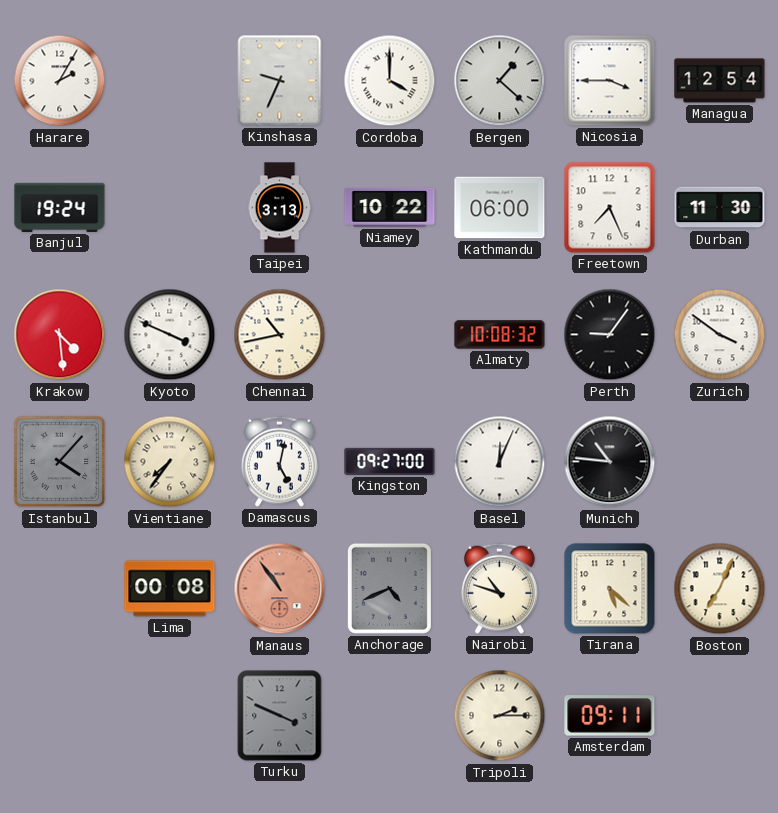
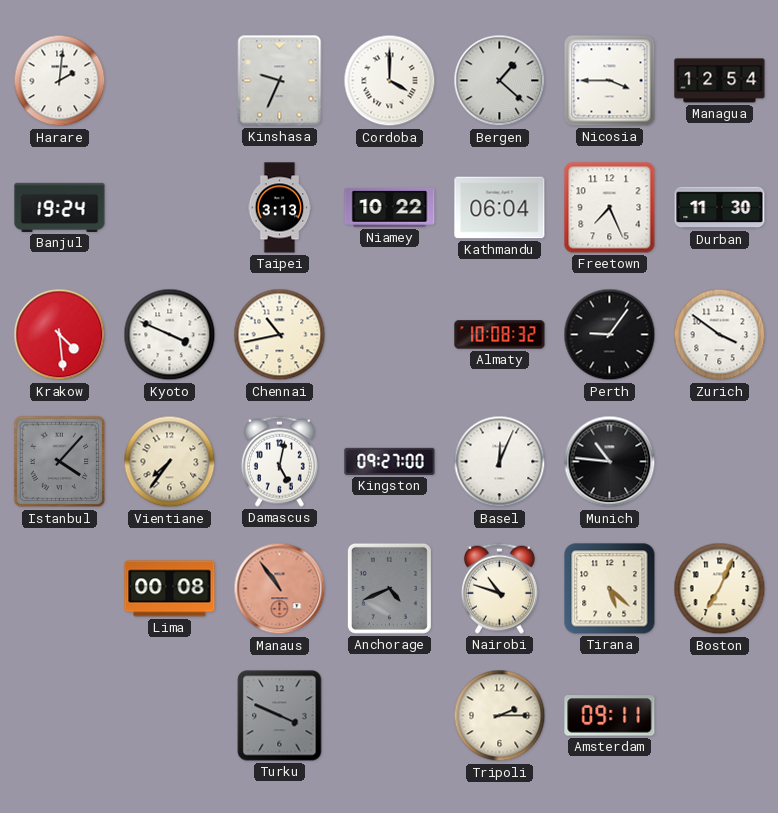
Harare: 2:05 -> 2:01
Kathmandu: 06:00 -> 06:04
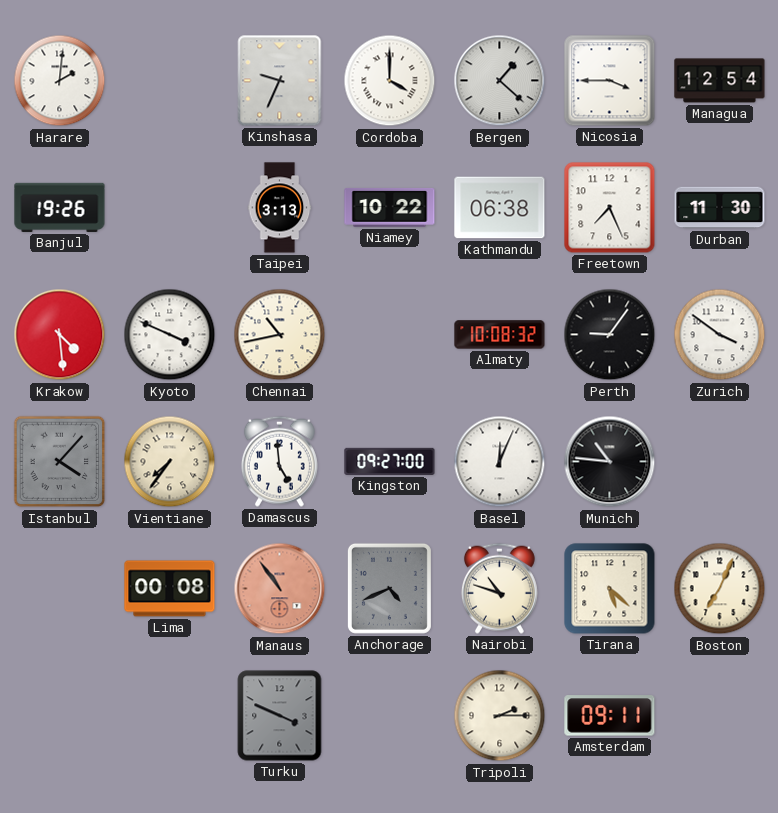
Banjul: 19:24 -> 19:26
Kathmandu: 06:04 -> 06:38
Damascus: 5:02 -> 4:59
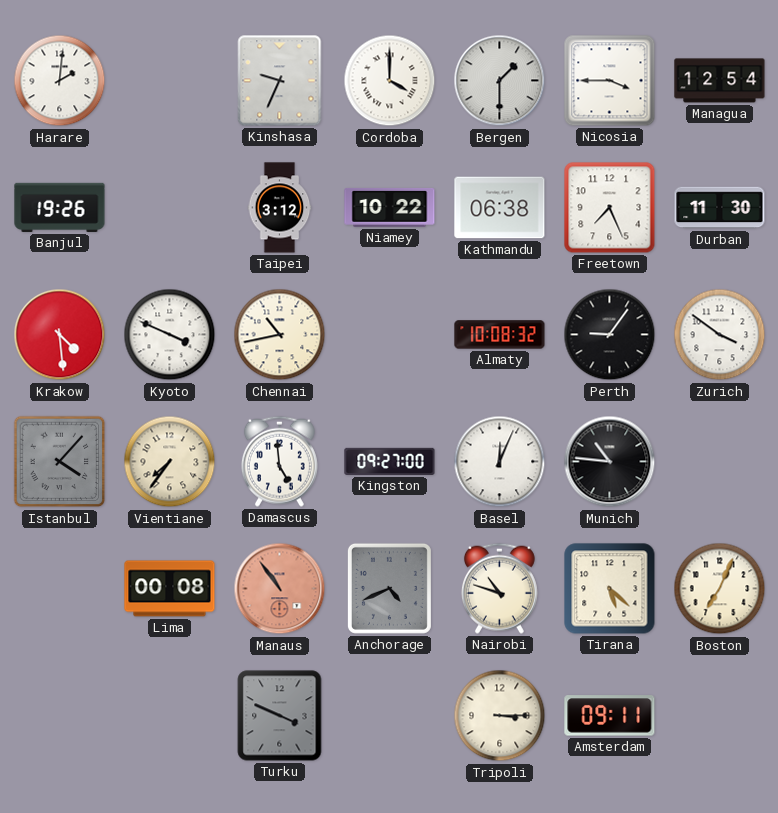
Bergen: 1:22 -> 1:30
Taipei: 3:13 -> 3:12
Tripoli: 2:15 -> 3:15
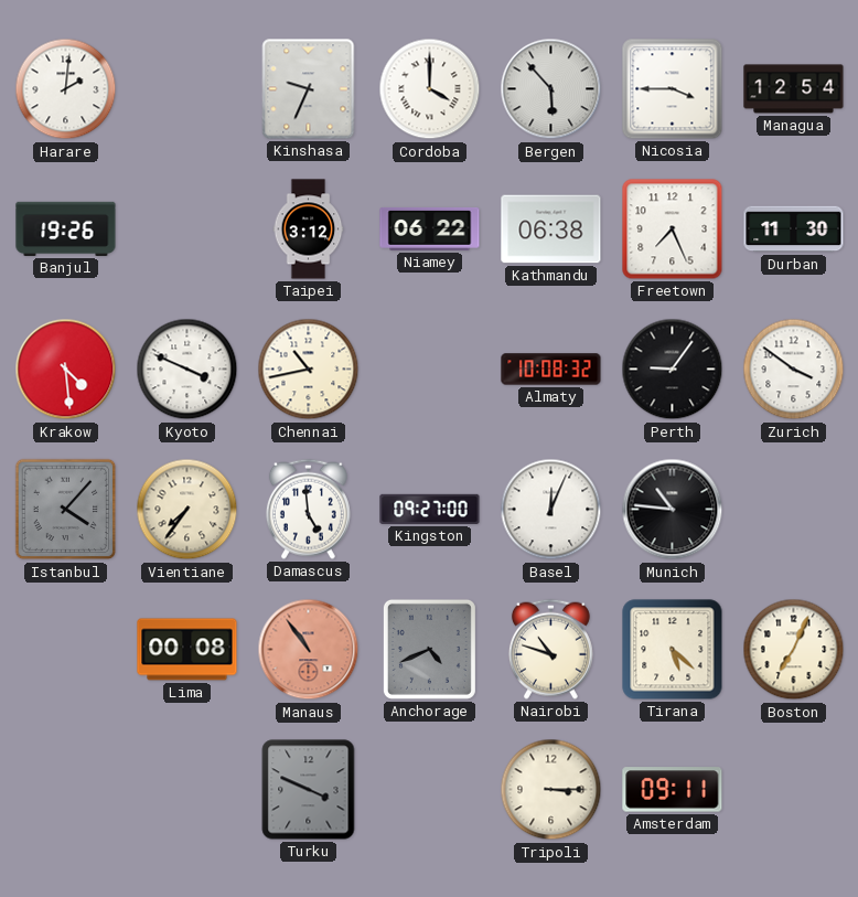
Bergen: 1:30 -> 5:53
Niamey: 10:22 -> 06:22
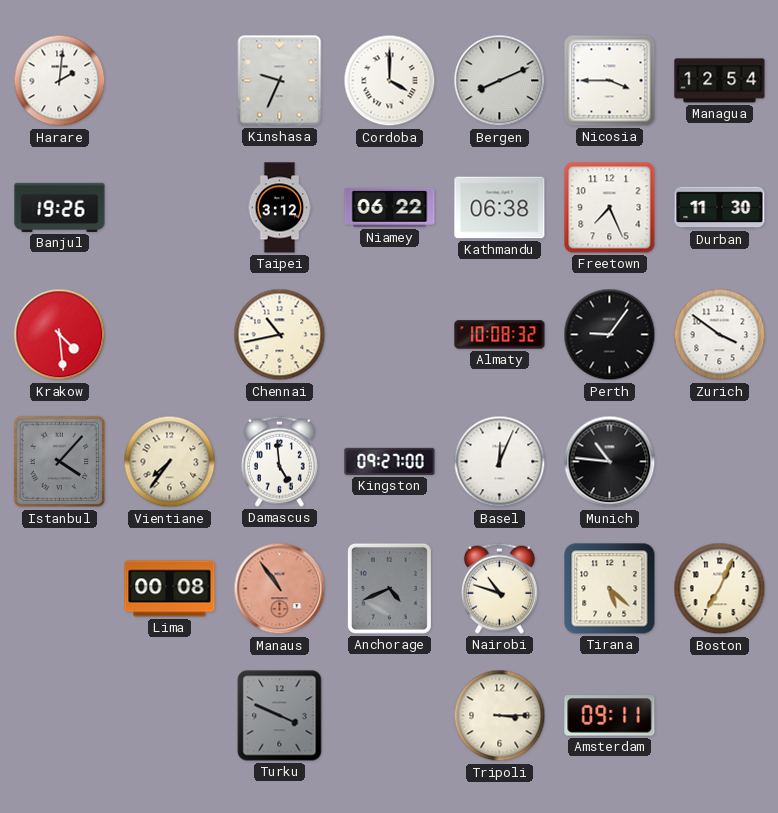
Bergen: 5:53 -> 8:11
Kyoto: 3:49 -> none
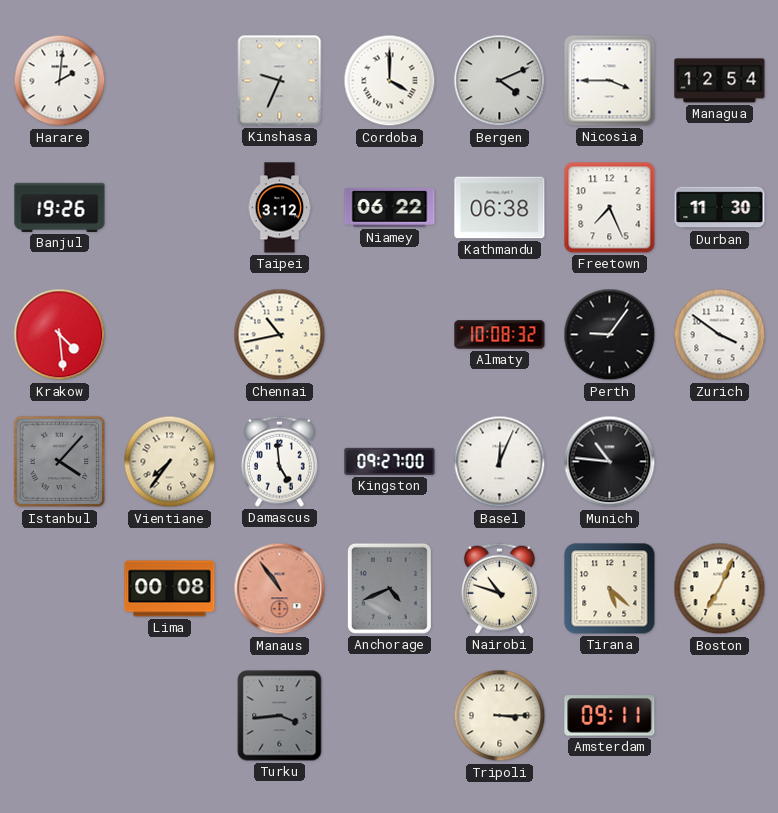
Bergen: 8:11 -> 4:11
Turku: 3:49 -> 3:44
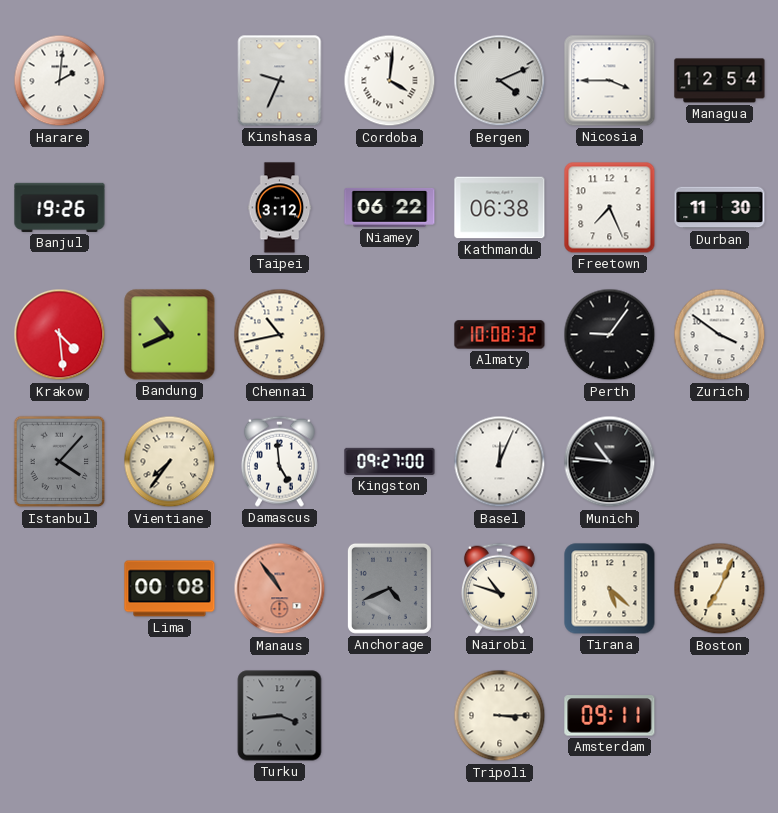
Cordoba: 4:00 -> 4:01
Bandung: none -> 10:41
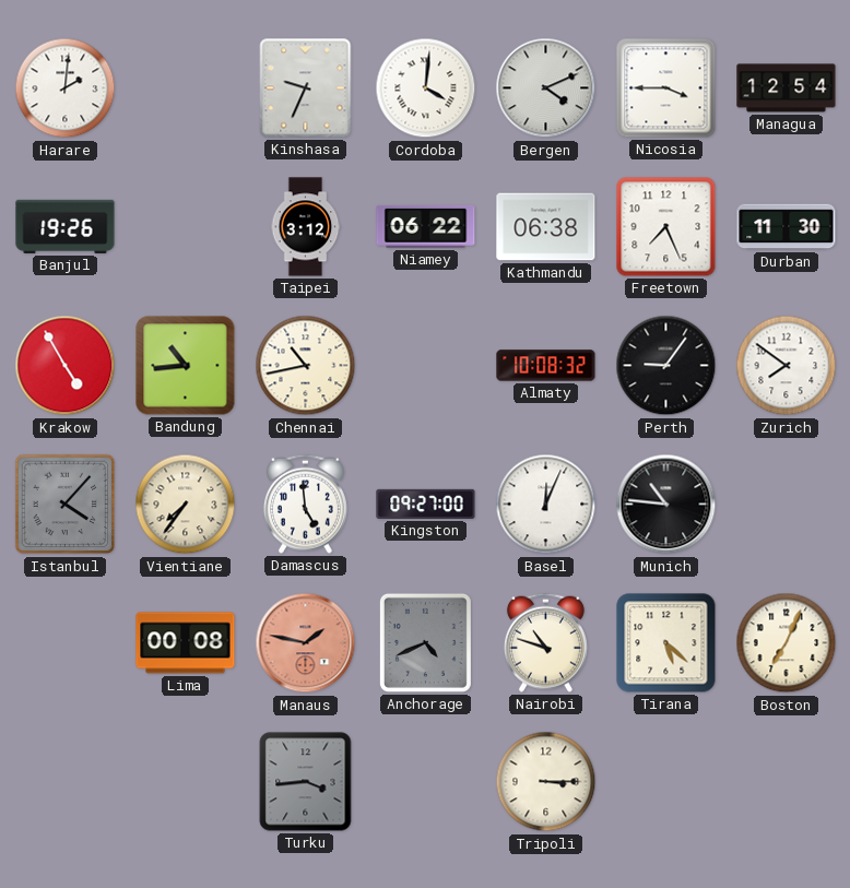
Krakow: 4:29 -> 4:55
Bandung: 10:41 -> 10:44
Zurich: 3:51 -> 7:51
Manaus: 10:54 -> 1:47
Amsterdam: 09:11 -> none
